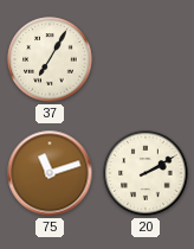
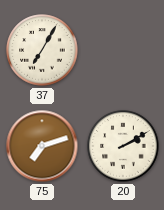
75: 11:12 -> 7:12
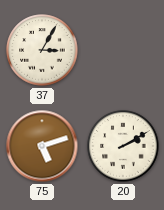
37: 7:05 -> 3:05
75: 7:12 -> 5:12
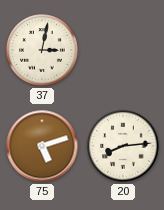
37: 3:05 -> 3:02
20: 2:10 -> 8:14
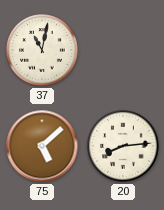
37: 3:02 -> 11:02
75: 5:12 -> 5:08
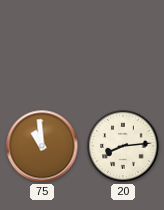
37: 11:02 -> none
75: 5:08 -> 10:59
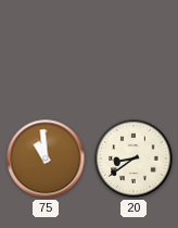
20: 8:14 -> 8:39
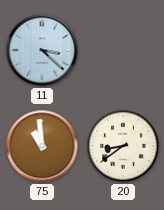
11: none -> 3:22
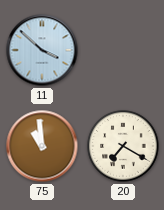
11: 3:22 -> 3:52
20: 8:39 -> 7:20
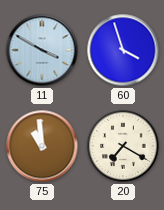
11: 3:52 -> 3:50
60: none -> 3:57
